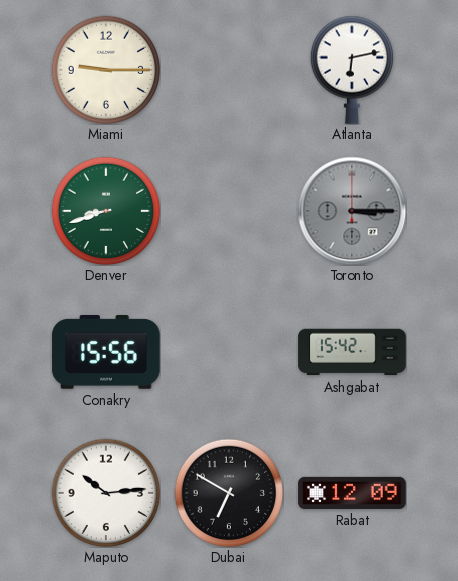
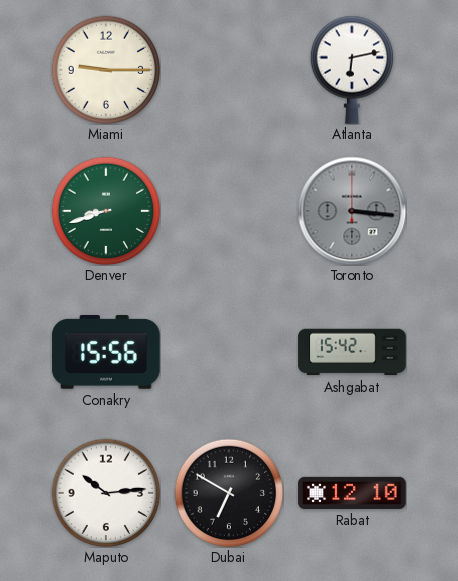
Toronto: 3:15 -> 3:16
Rabat: 12:09 -> 12:10
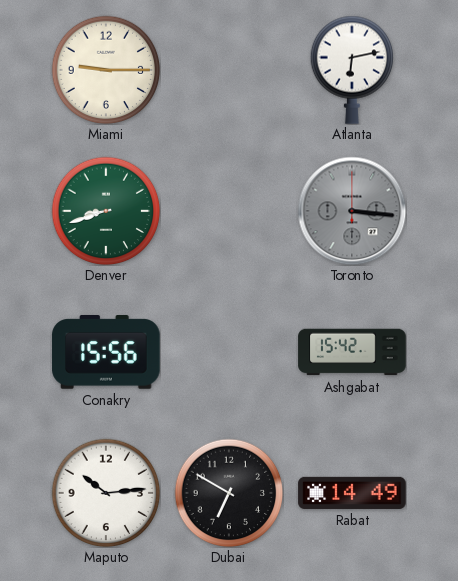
Rabat: 12:10 -> 14:49
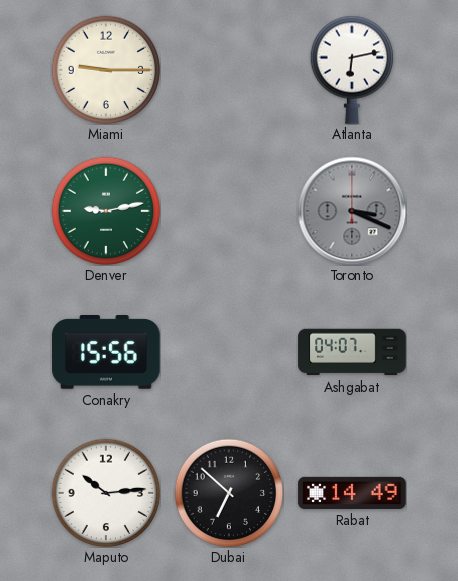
Denver: 8:42 -> 9:13
Toronto: 3:16 -> 3:19
Ashgabat: 15:42 -> 04:07
Dubai: 6:50 -> 6:52
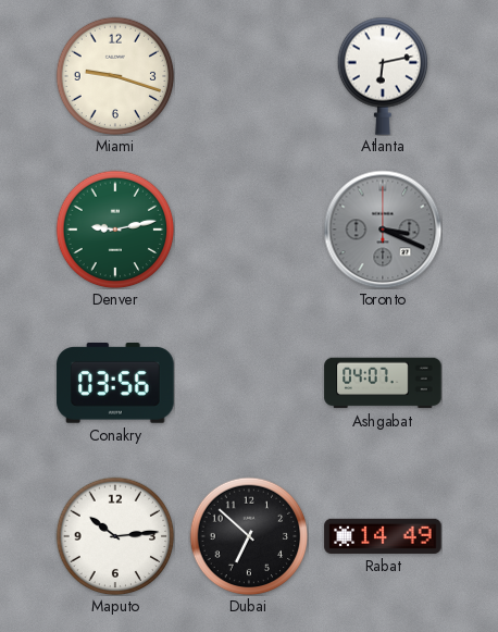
Miami: 9:15 -> 9:18
Conakry: 15:56 -> 03:56
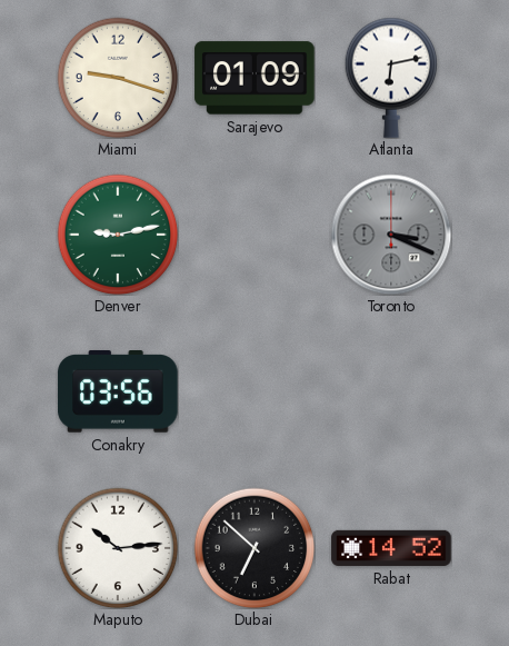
Sarajevo: none -> 01:09
Ashgabat: 04:07 -> none
Rabat: 14:49 -> 14:52
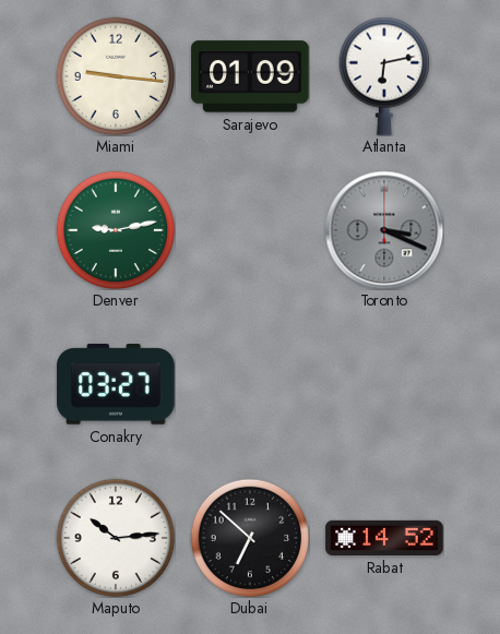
Miami: 9:18 -> 9:16
Conakry: 03:56 -> 03:27
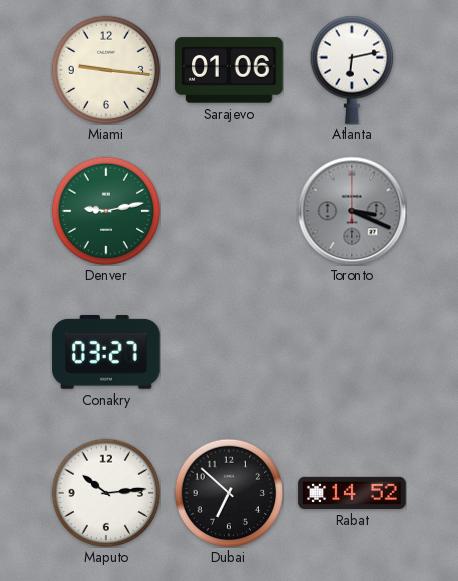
Sarajevo: 01:09 -> 01:06
